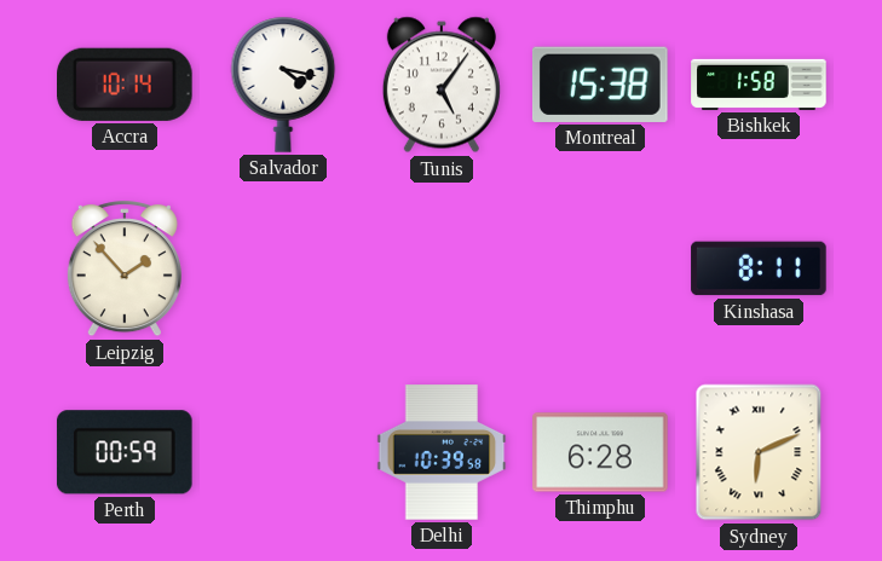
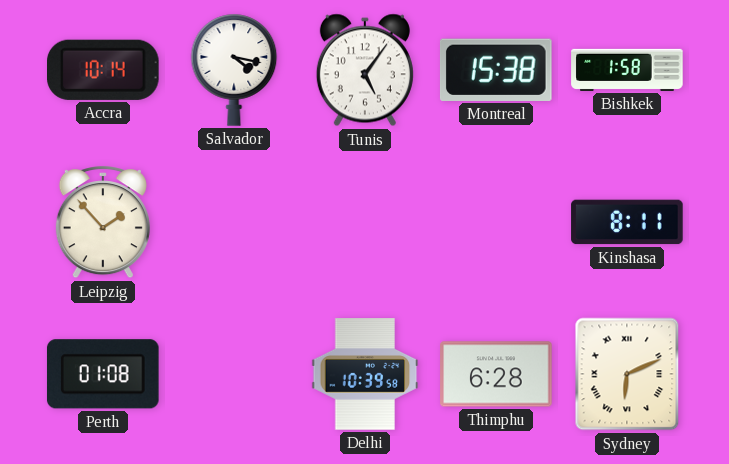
Perth: 00:59 -> 01:08
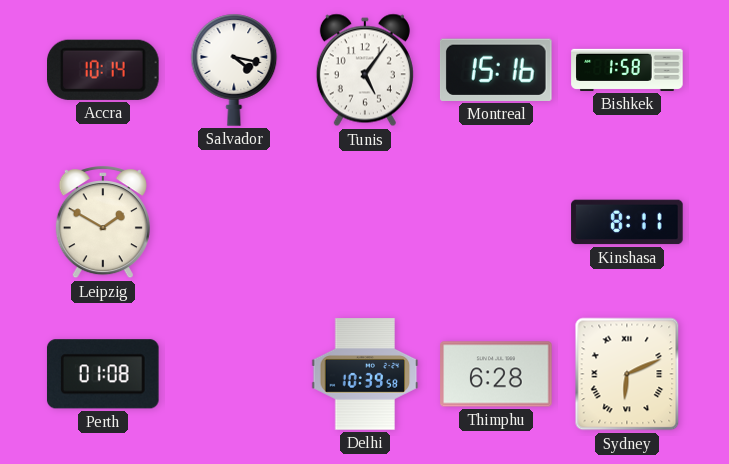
Montreal: 15:38 -> 15:16
Leipzig: 1:53 -> 1:50
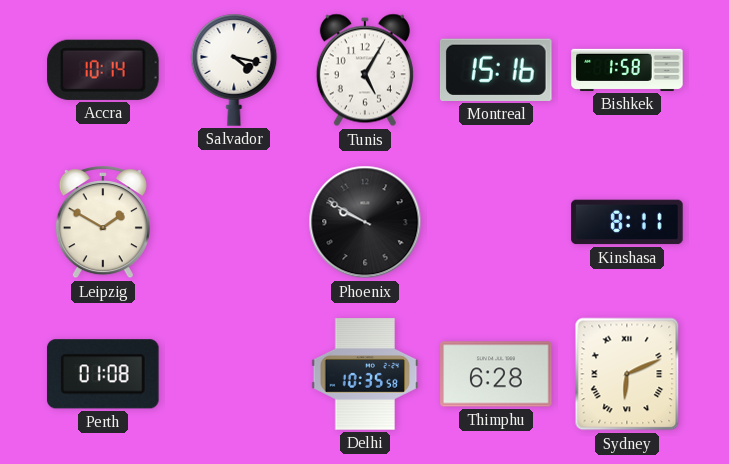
Tunis: 5:06 -> 5:05
Phoenix: none -> 9:50
Delhi: 10:39 -> 10:35
